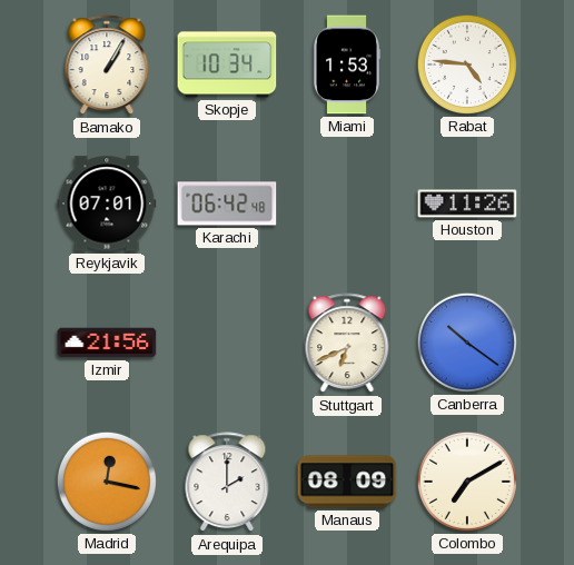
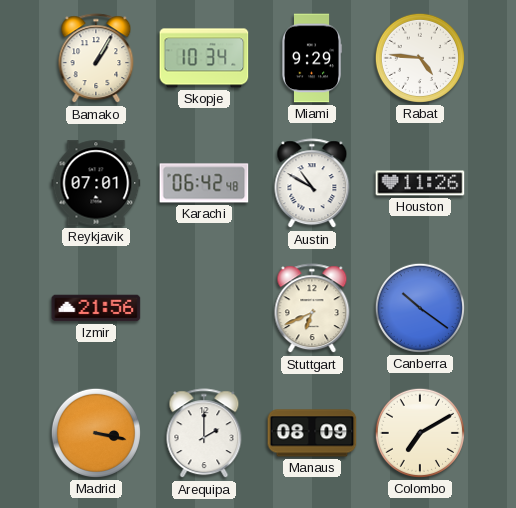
Miami: 1:53 -> 9:29
Austin: none -> 10:50
Madrid: 12:17 -> 3:17
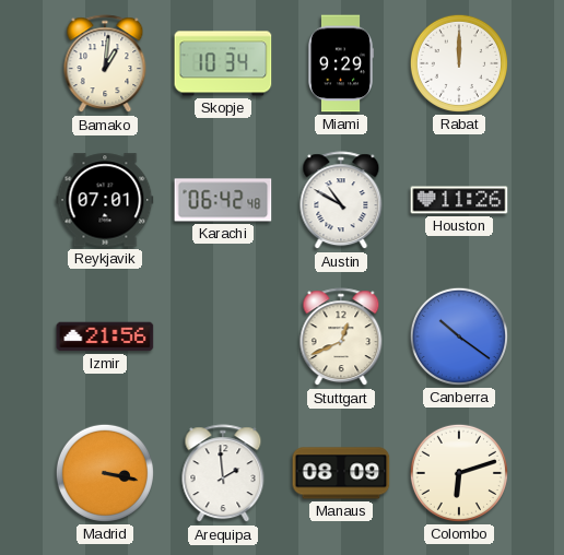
Bamako: 1:05 -> 1:01
Rabat: 4:46 -> 12:00
Stuttgart: 6:41 -> 12:41
Arequipa: 2:00 -> 1:59
Colombo: 7:10 -> 6:12
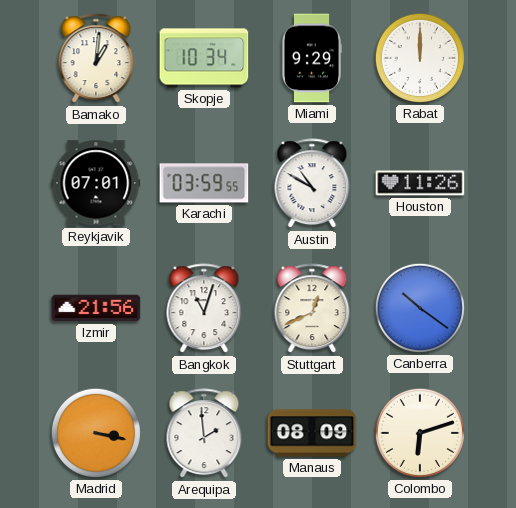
Karachi: 06:42 -> 03:59
Bangkok: none -> 11:03
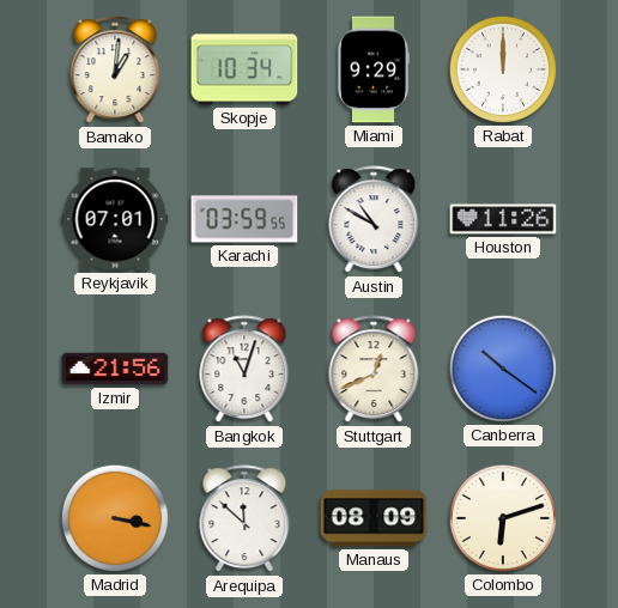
Arequipa: 1:59 -> 11:52
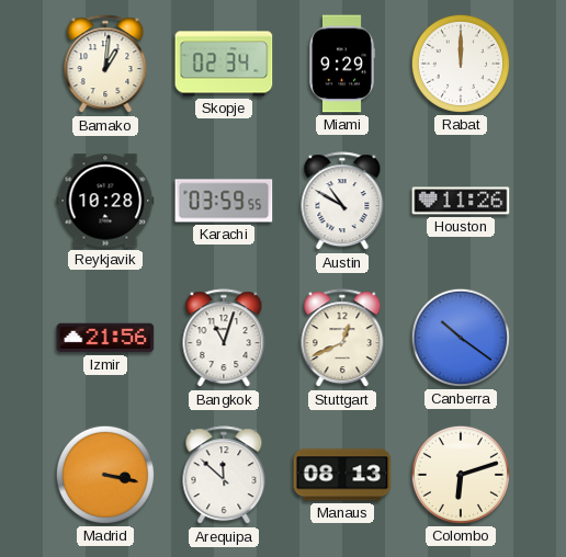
Skopje: 10:34 -> 02:34
Reykjavik: 07:01 -> 10:28
Manaus: 08:09 -> 08:13
